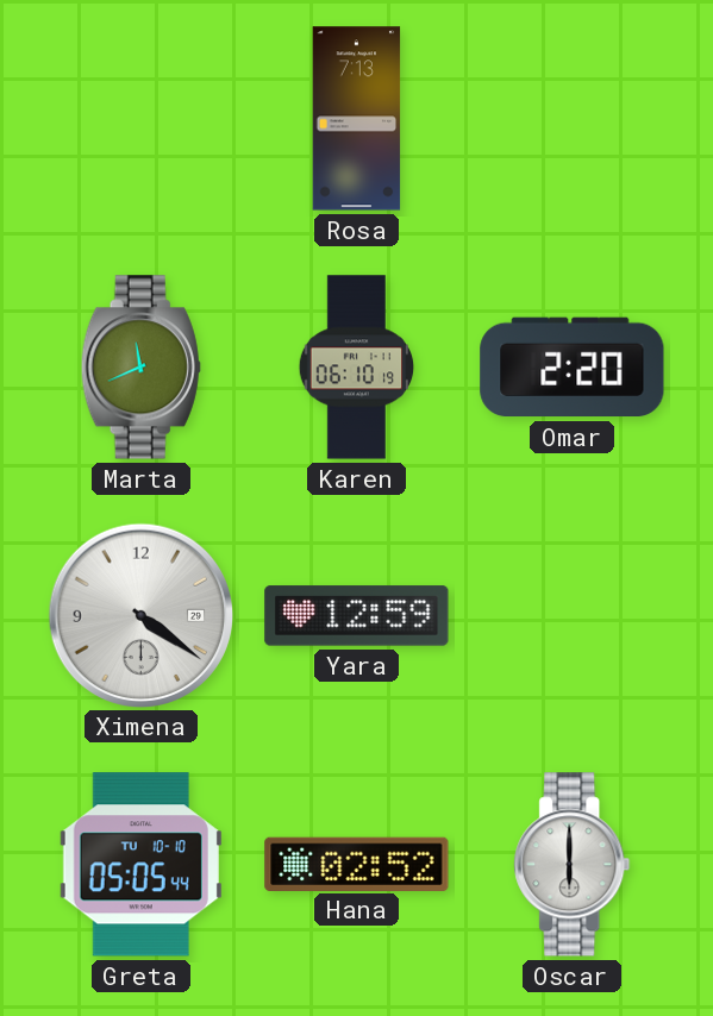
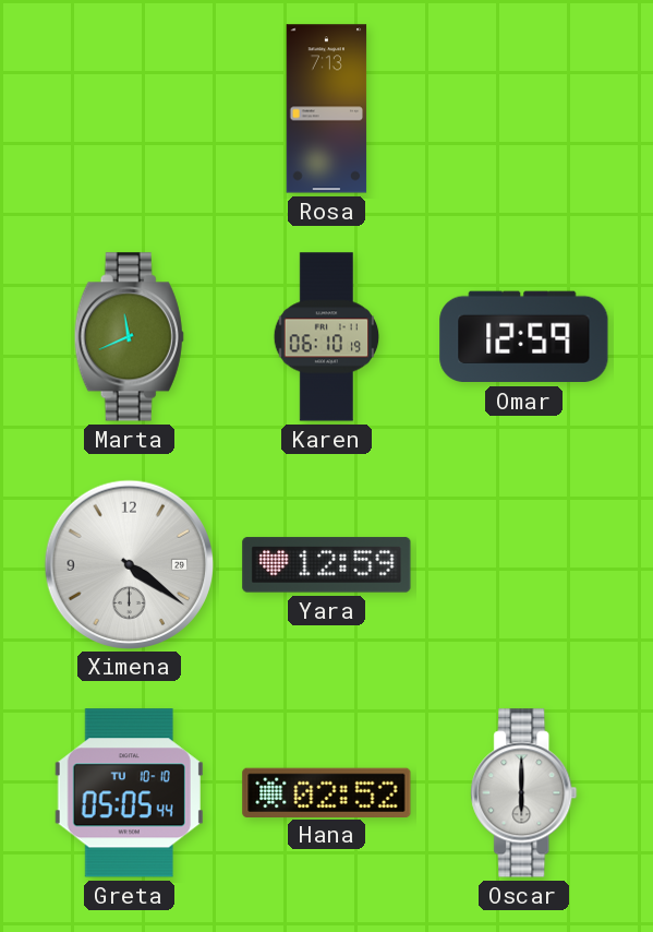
Omar: 2:20 -> 12:59
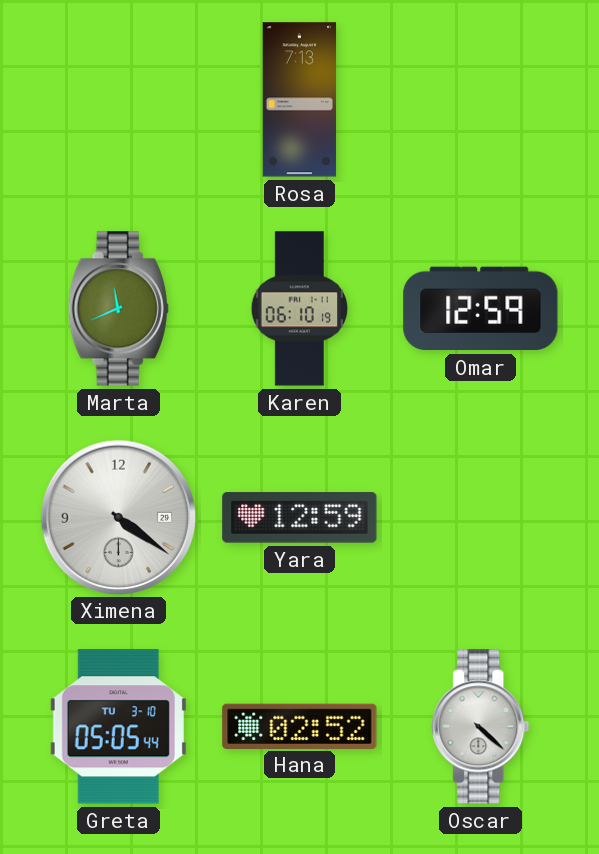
Greta date: TU 10-10 -> TU 3-10
Oscar: 6:00 -> 4:22
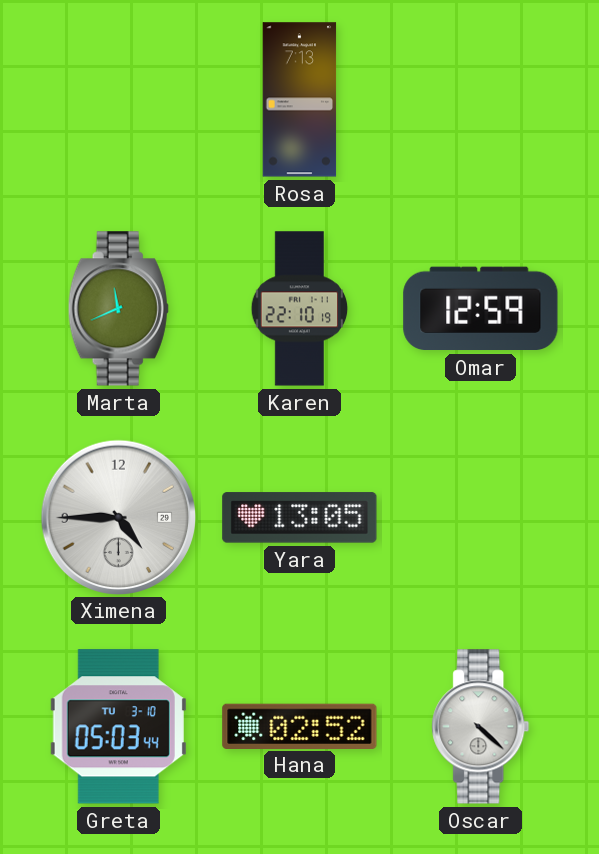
Karen: 06:10 -> 22:10
Ximena: 4:21 -> 4:45
Yara: 12:59 -> 13:05
Greta: 05:05 -> 05:03
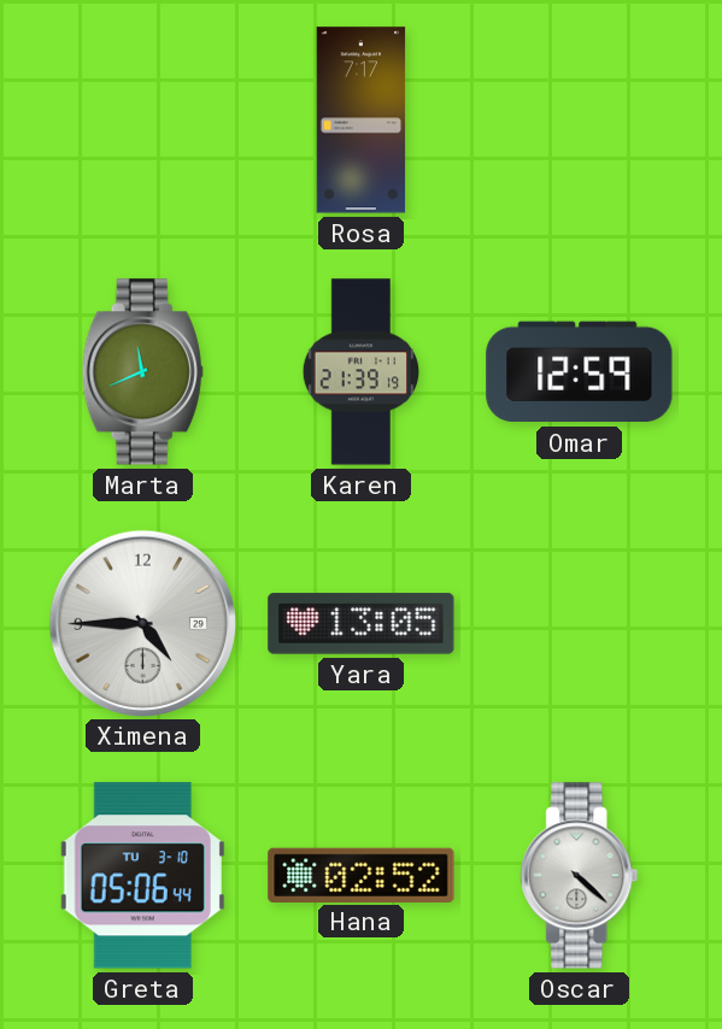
Rosa: 7:13 -> 7:17
Karen: 22:10 -> 21:39
Greta: 05:03 -> 05:06
